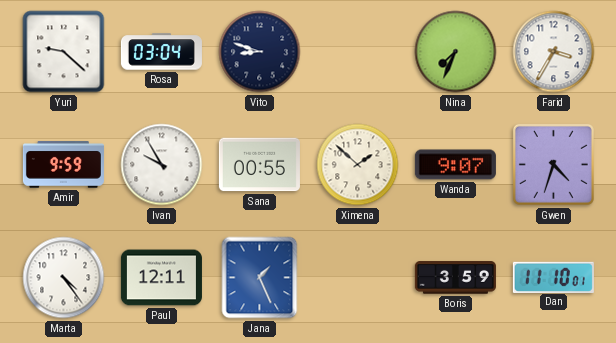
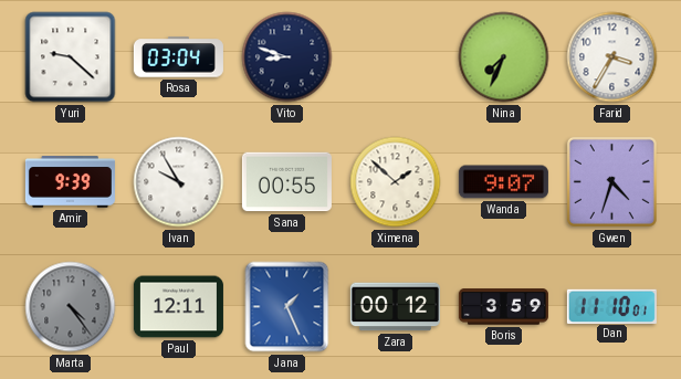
Amir: 9:59 -> 9:39
Marta dial: white -> grey
Zara: none -> 00:12
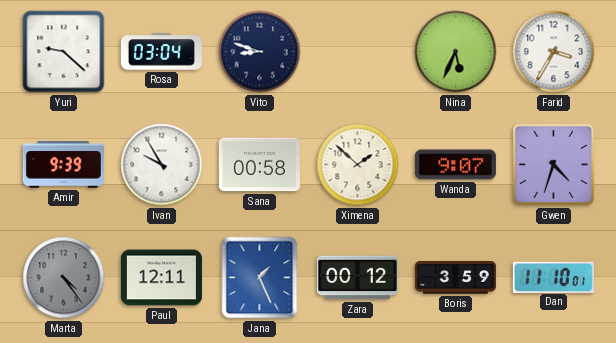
Nina: 7:34 -> 5:34
Sana: 00:55 -> 00:58
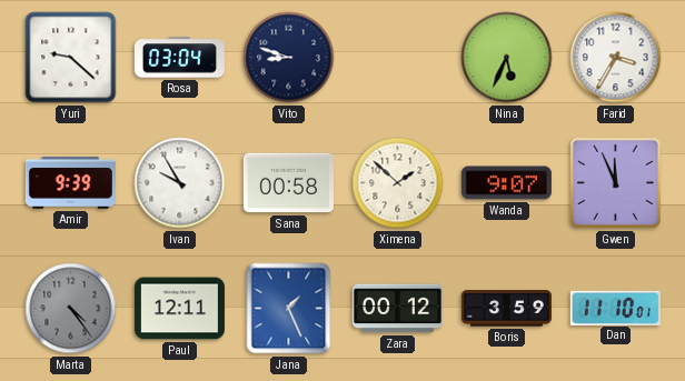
Gwen: 4:33 -> 11:56
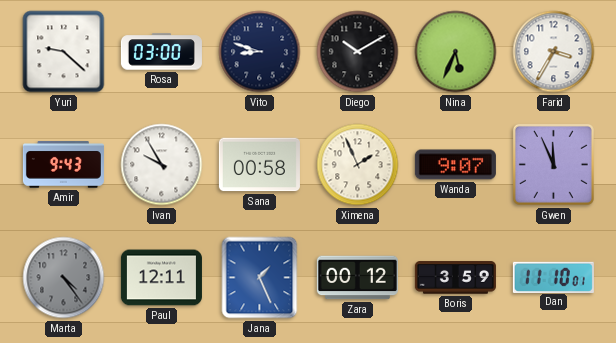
Rosa: 03:04 -> 03:00
Diego: none -> 10:10
Amir: 9:39 -> 9:43
Ximena: 1:52 -> 1:56
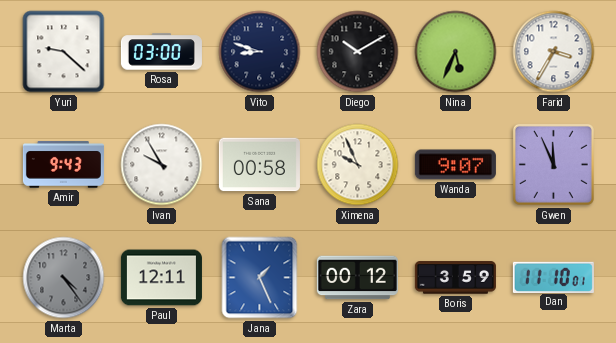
Ximena: 1:56 -> 9:56
